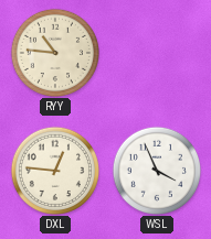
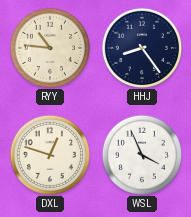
HHJ: none -> 8:24
DXL: 12:46 -> 12:48
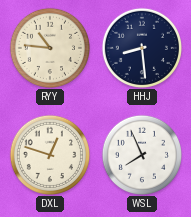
HHJ: 8:24 -> 8:29
WSL: 3:56 -> 7:56
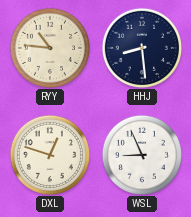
WSL: 7:56 -> 8:56
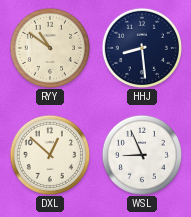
RYY: 10:46 -> 10:51
DXL: 12:48 -> 12:52
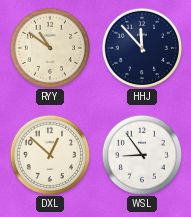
HHJ: 8:29 -> 11:53
WSL: 8:56 -> 8:54
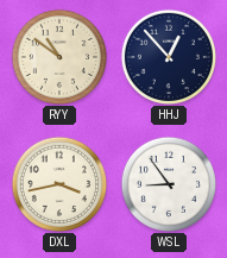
HHJ: 11:53 -> 12:53
DXL: 12:52 -> 3:43
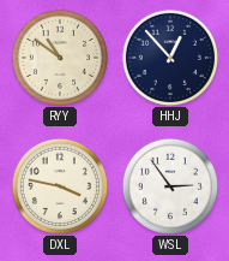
DXL: 3:43 -> 3:47
WSL: 8:54 -> 2:54
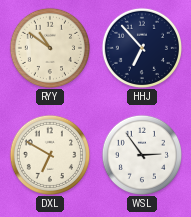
HHJ: 12:53 -> 6:53
DXL: 3:47 -> 6:50
